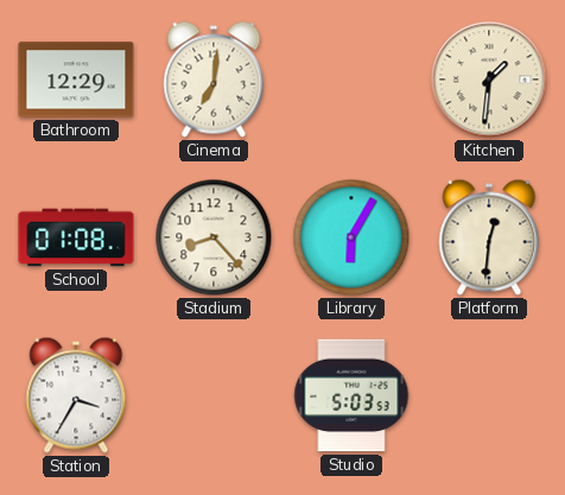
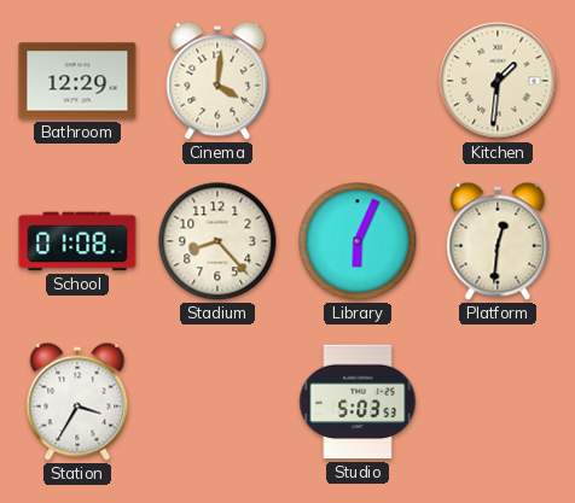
Cinema: 7:01 -> 4:01
Library: 6:05 -> 6:04
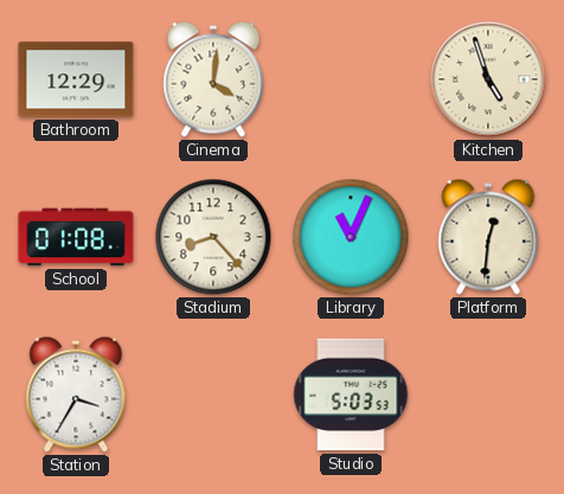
Kitchen: 1:31 -> 4:57
Library: 6:04 -> 11:04
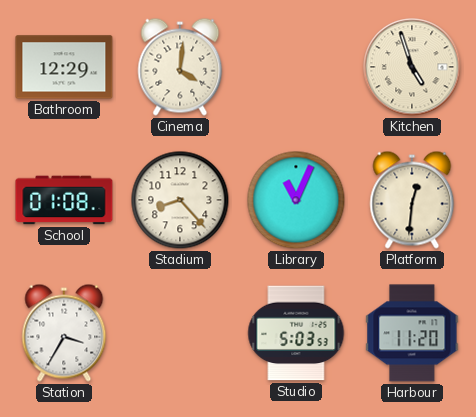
Harbour: none -> 11:20
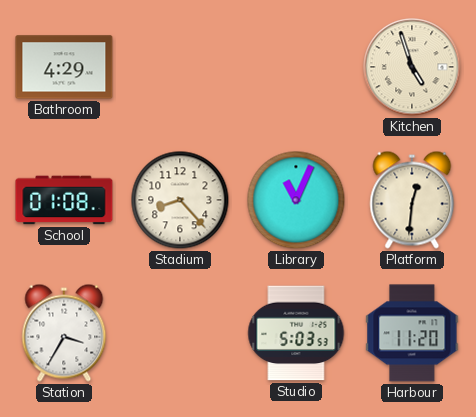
Bathroom: 12:29 -> 4:29
Cinema: 4:01 -> none
